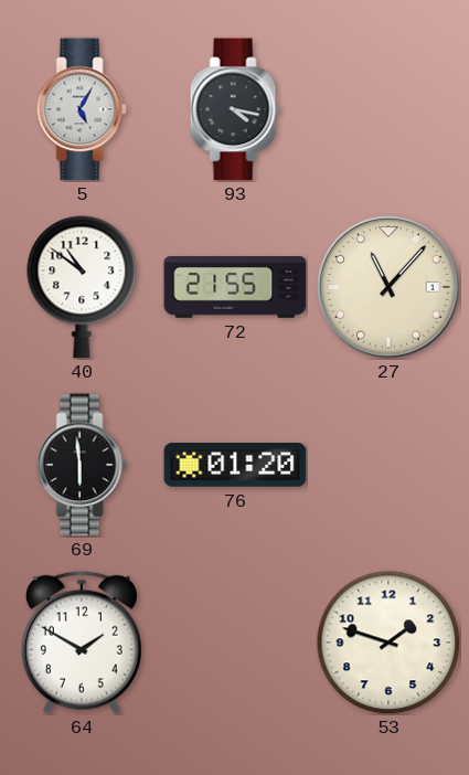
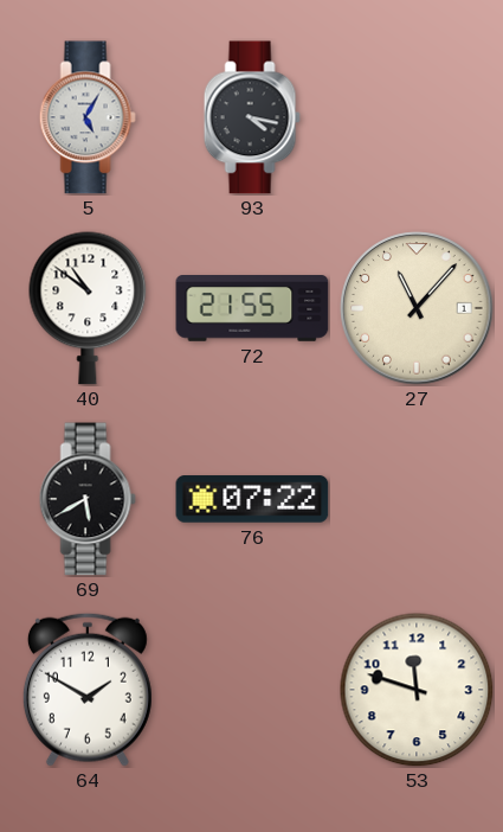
69: 5:59 -> 5:40
76: 01:20 -> 07:22
53: 1:48 -> 11:48
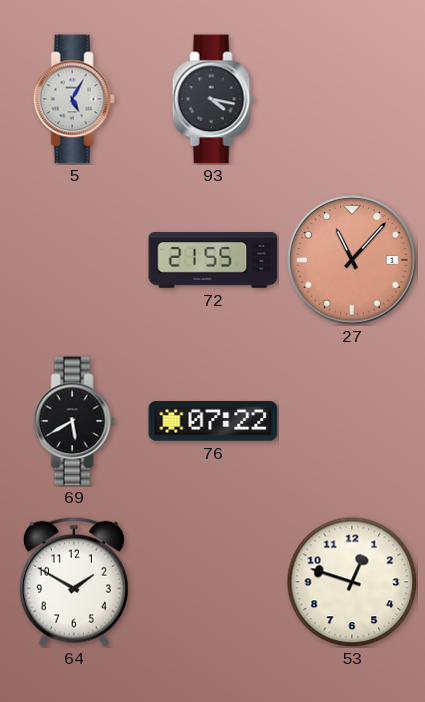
40: 10:51 -> none
27 dial: cream -> salmon
53: 11:48 -> 12:48
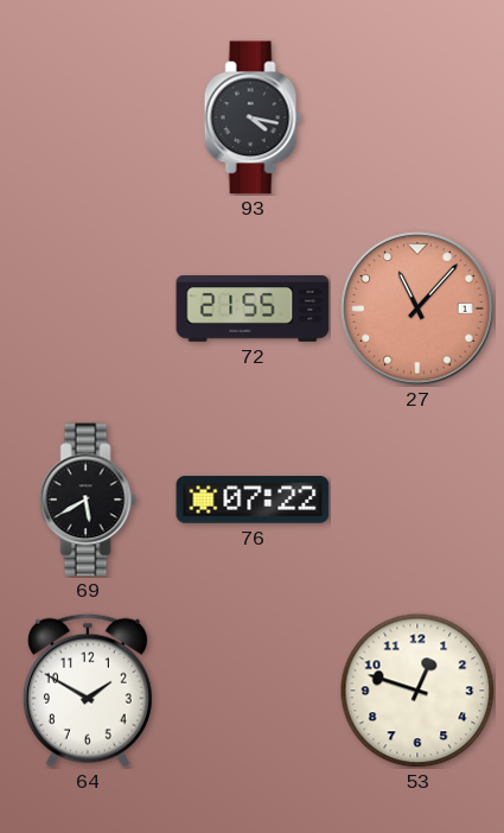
5: 5:05 -> none
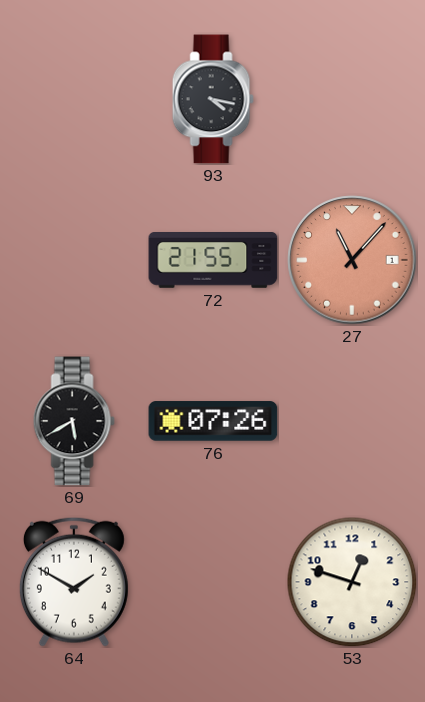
76: 07:22 -> 07:26
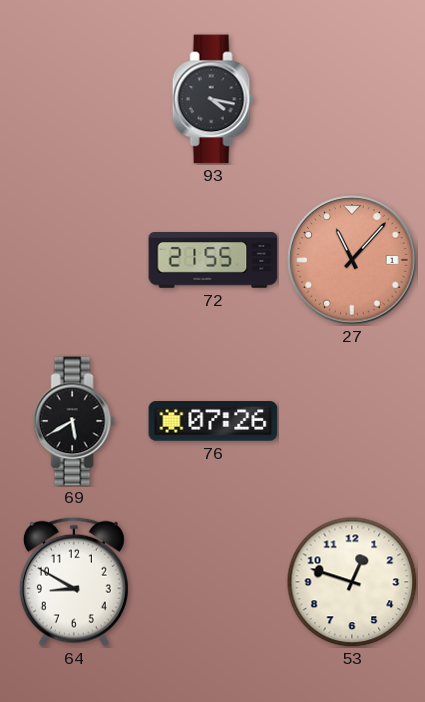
64: 1:50 -> 8:50
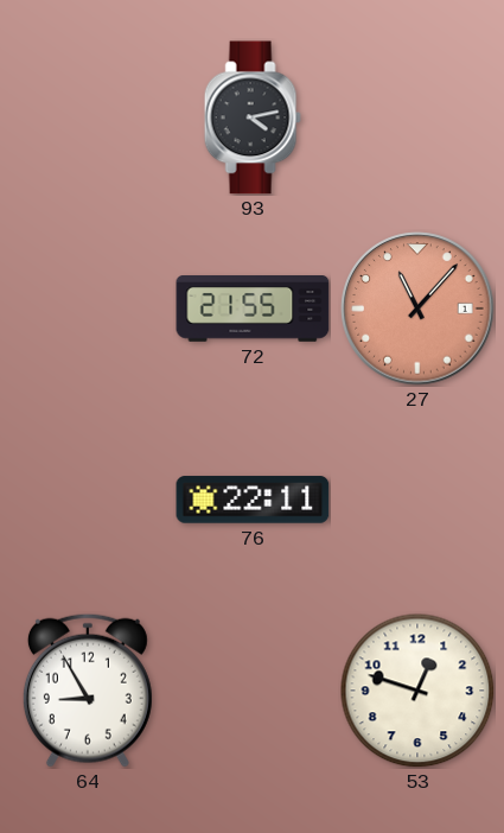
93: 4:17 -> 4:13
69: 5:40 -> none
76: 07:26 -> 22:11
64: 8:50 -> 8:55
